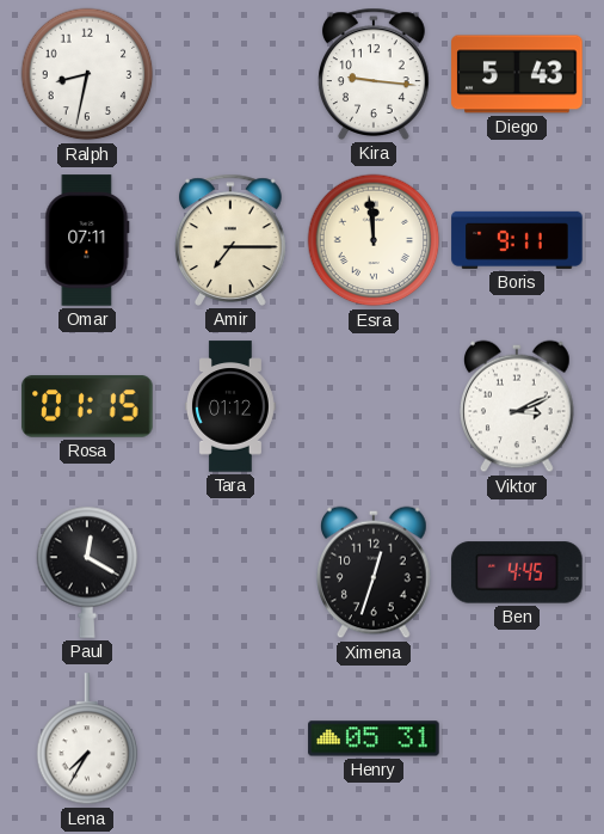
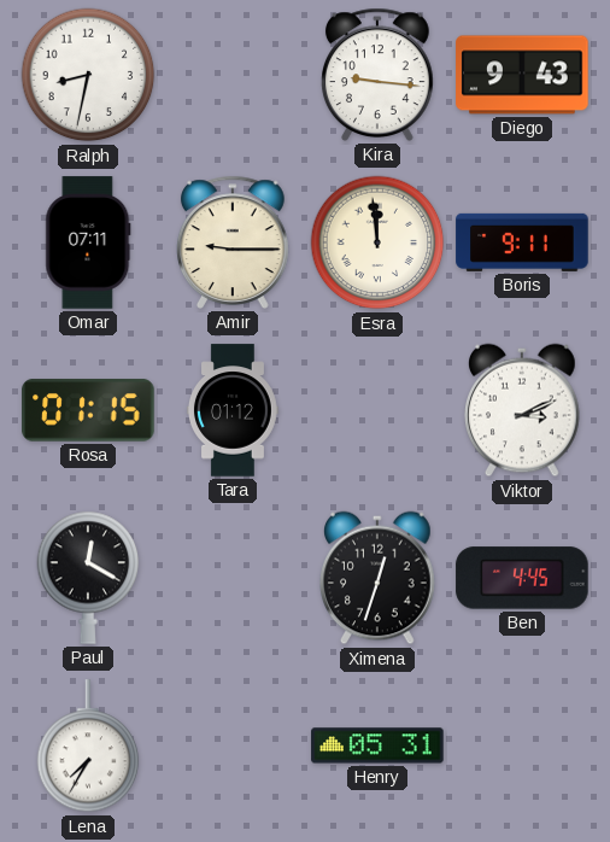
Diego: 5:43 -> 9:43
Amir: 7:15 -> 9:15
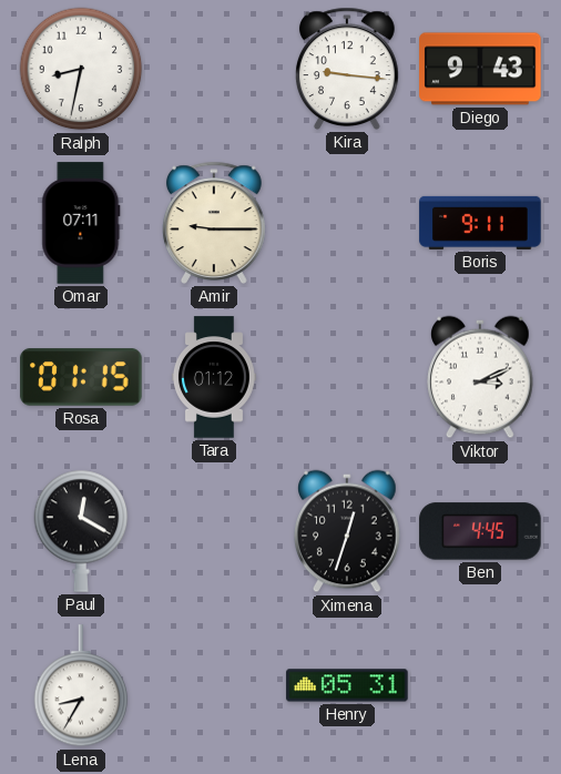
Esra: 11:59 -> none
Lena: 7:35 -> 8:35
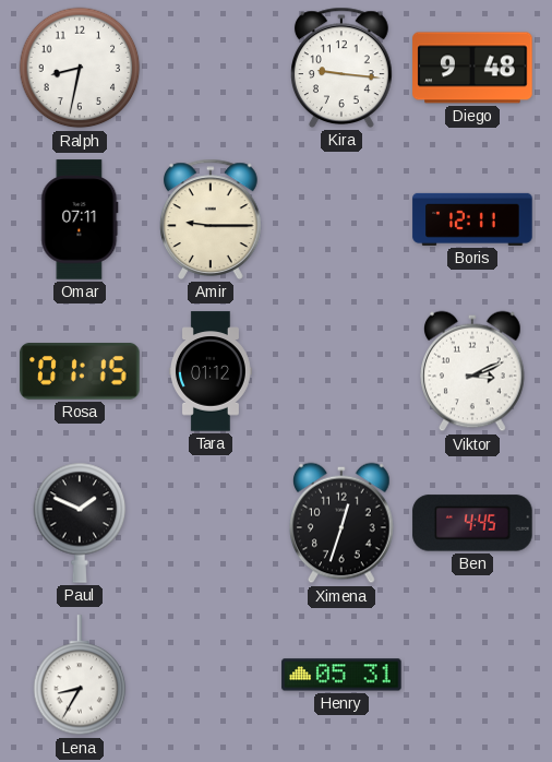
Diego: 9:43 -> 9:48
Boris: 9:11 -> 12:11
Paul: 12:20 -> 1:49
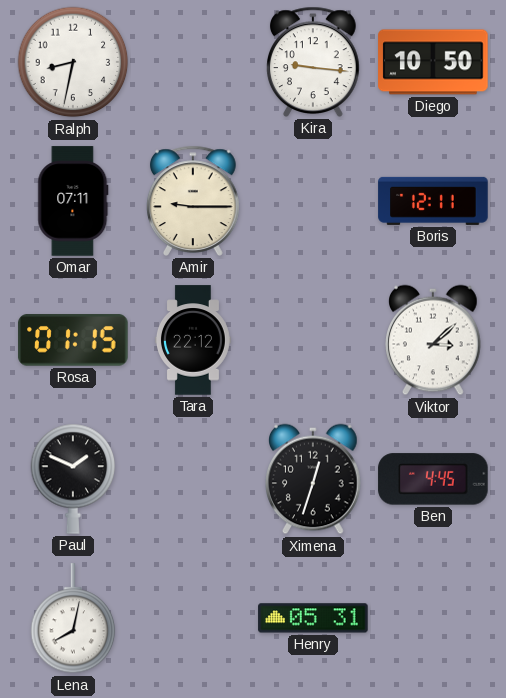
Diego: 9:48 -> 10:50
Tara: 01:12 -> 22:12
Viktor: 3:11 -> 3:08
Lena: 8:35 -> 8:02
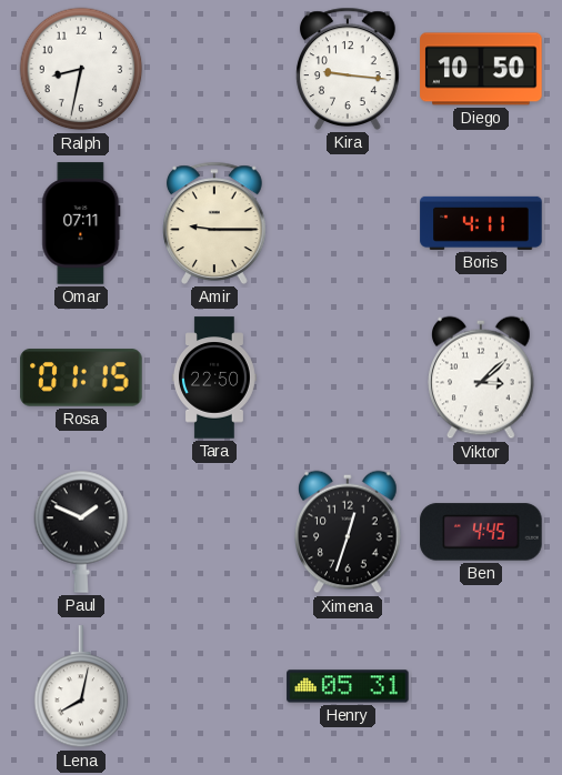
Boris: 12:11 -> 4:11
Tara: 22:12 -> 22:50
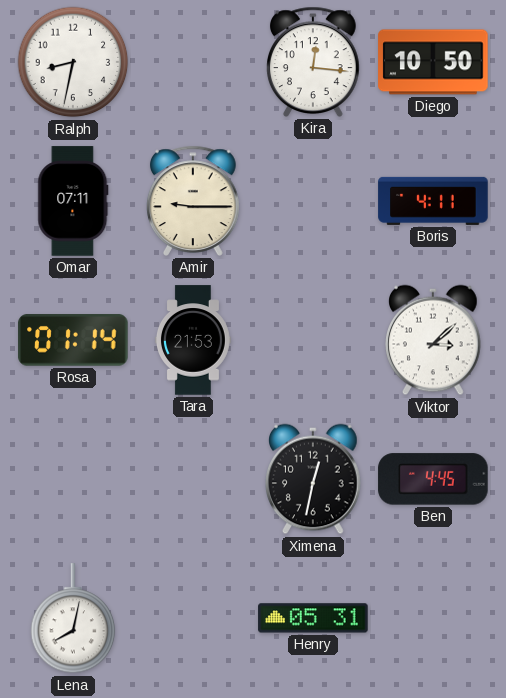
Kira: 9:16 -> 12:16
Rosa: 01:15 -> 01:14
Tara: 22:50 -> 21:53
Paul: 1:49 -> none
Ximena: 12:33 -> 12:32
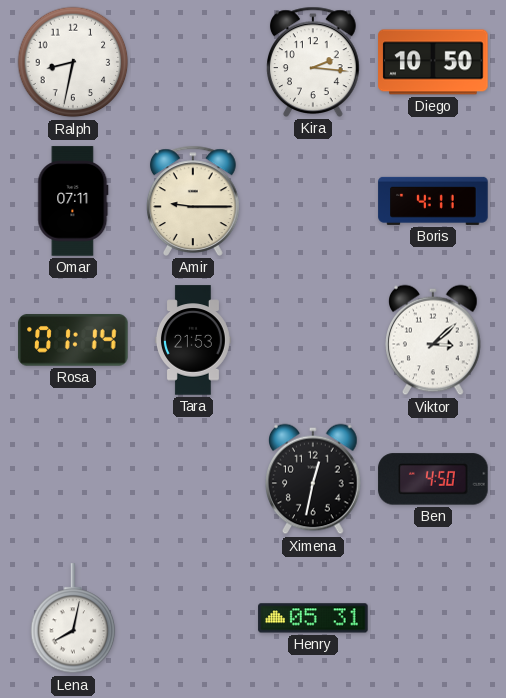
Kira: 12:16 -> 2:16
Ben: 4:45 -> 4:50
